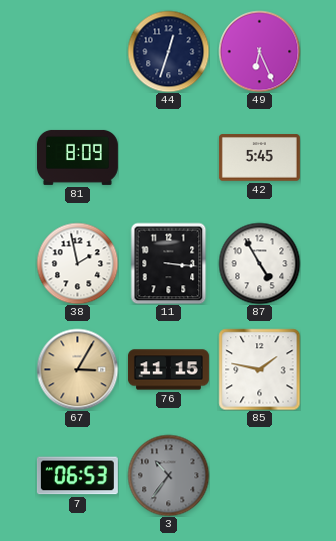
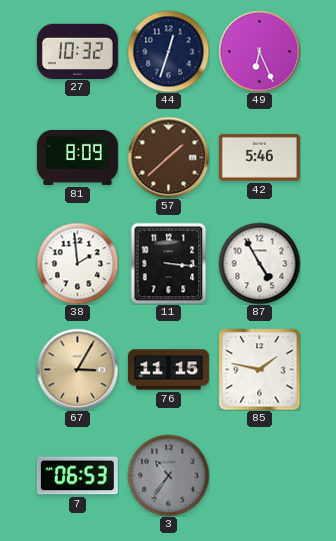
27: none -> 10:32
57: none -> 1:38
42: 5:45 -> 5:46
38: 1:58 -> 1:59
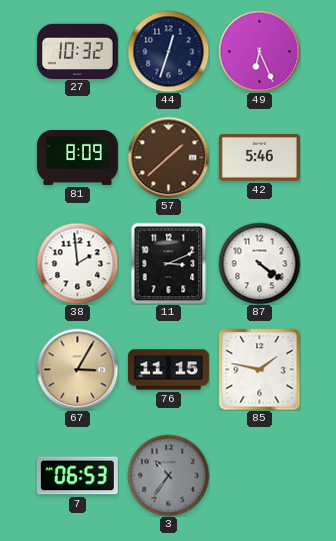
11: 3:16 -> 3:11
87: 4:55 -> 4:21
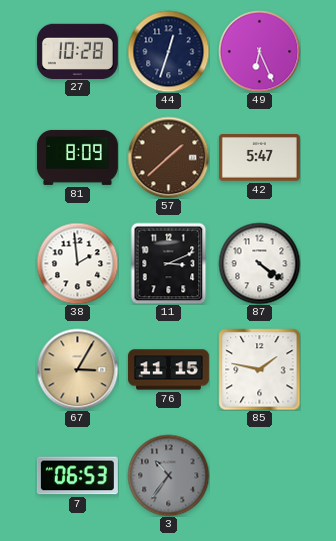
27: 10:32 -> 10:28
42: 5:46 -> 5:47
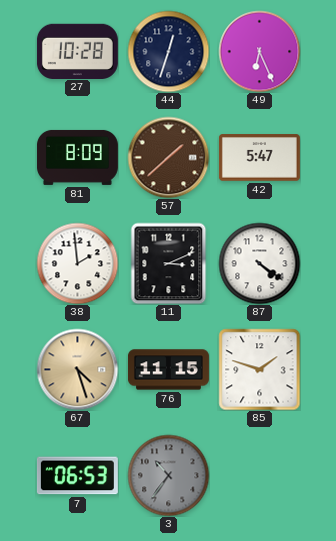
67: 3:05 -> 4:27
85: 1:47 -> 1:48
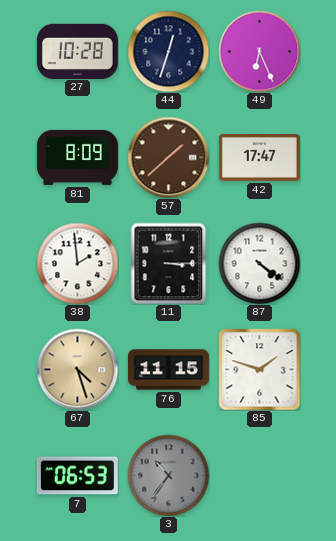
42: 5:47 -> 17:47
11: 3:11 -> 3:15
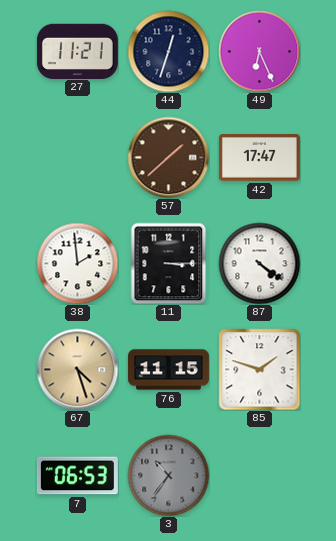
27: 10:28 -> 11:21
81: 8:09 -> none
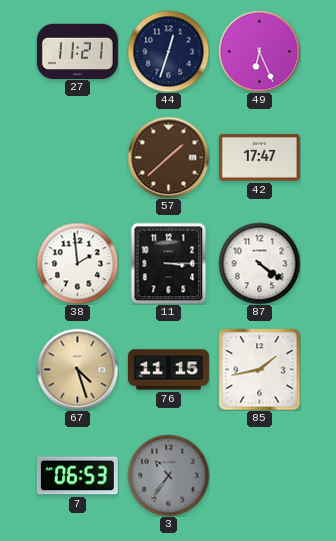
85: 1:48 -> 1:43
